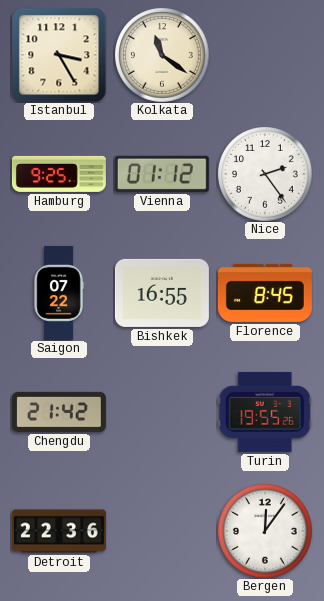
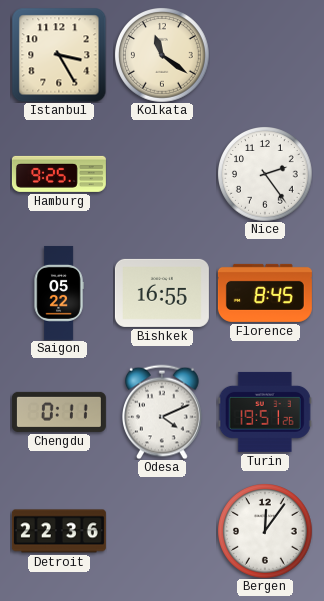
Vienna: 01:12 -> none
Saigon: 07:22 -> 05:22
Chengdu: 21:42 -> 0:11
Odesa: none -> 4:11
Turin: 19:55 -> 19:51
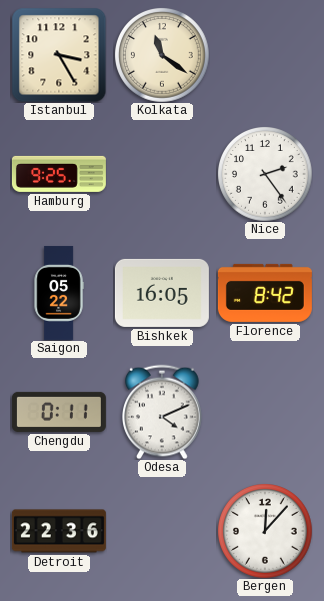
Bishkek: 16:55 -> 16:05
Florence: 8:45 -> 8:42
Turin: 19:51 -> none
Bergen: 12:06 -> 12:07
